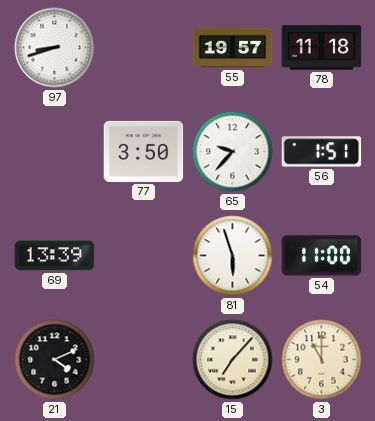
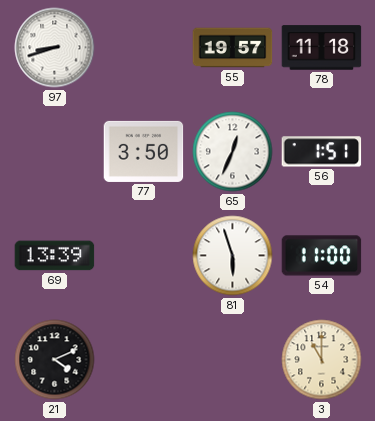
65: 9:37 -> 12:34
15: 7:07 -> none
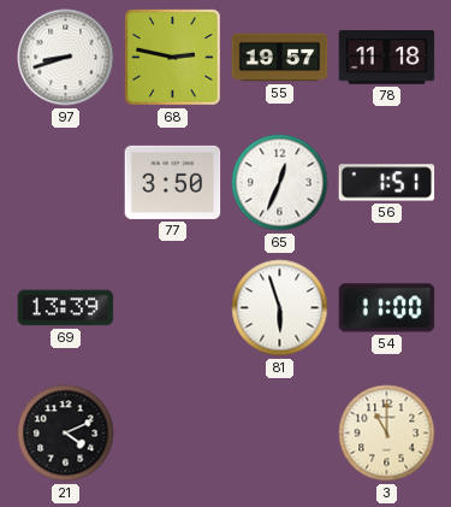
68: none -> 2:47
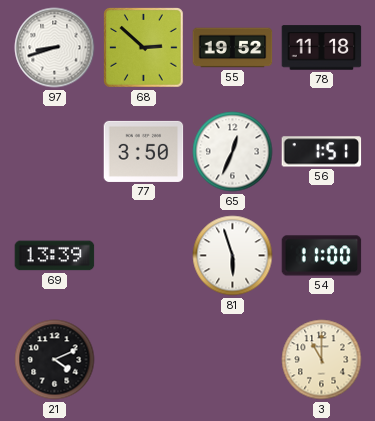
68: 2:47 -> 2:52
55: 19:57 -> 19:52
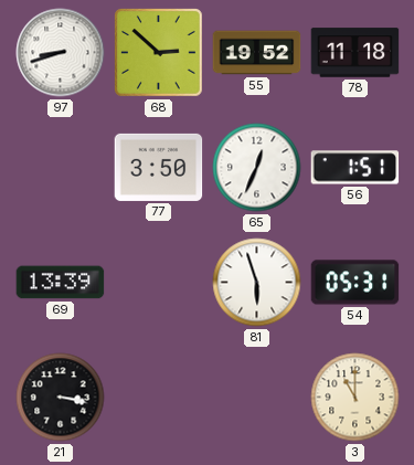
54: 11:00 -> 05:31
21: 4:11 -> 3:17
